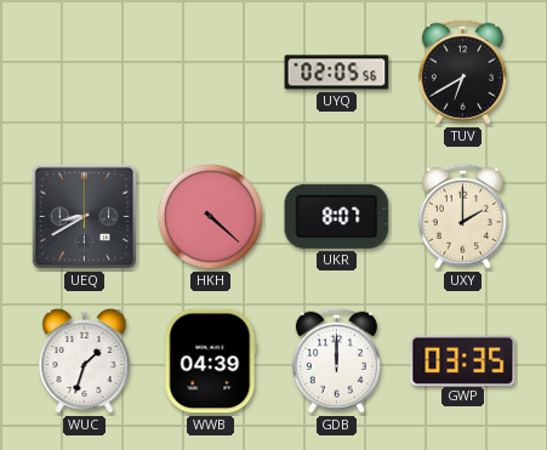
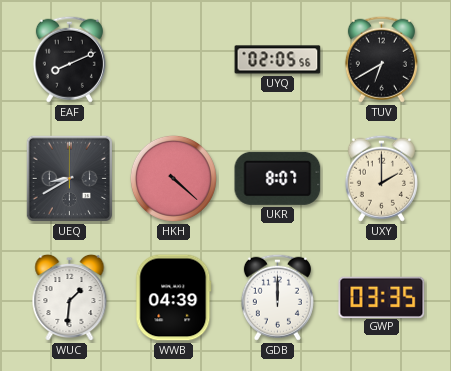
EAF: none -> 8:11
WUC: 1:33 -> 1:31
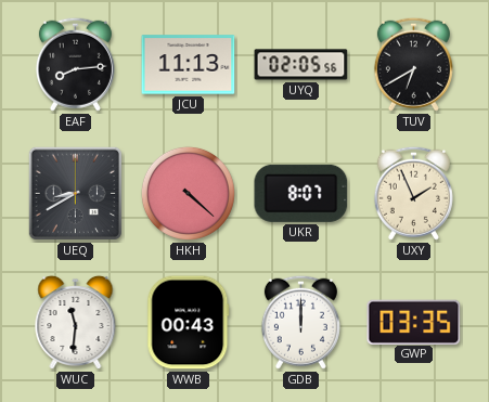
EAF: 8:11 -> 8:14
JCU: none -> 11:13
UXY: 2:00 -> 1:56
WUC: 1:31 -> 11:31
WWB: 04:39 -> 00:43
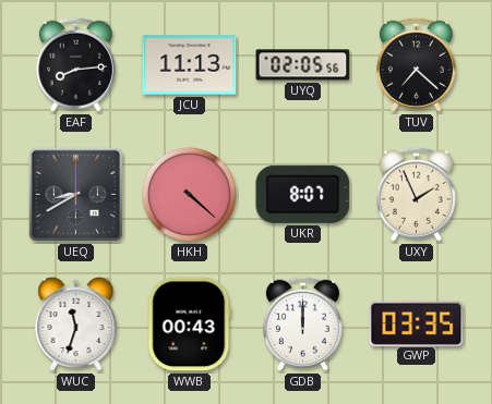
TUV: 6:40 -> 7:22
WUC: 11:31 -> 11:33
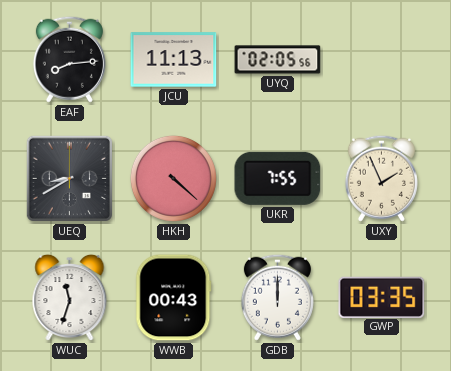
TUV: 7:22 -> none
UKR: 8:07 -> 7:55
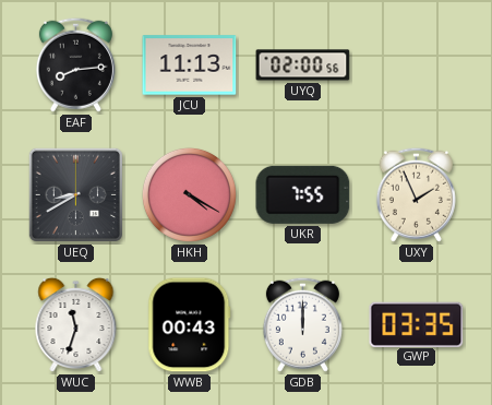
UYQ: 02:05 -> 02:00
HKH: 4:22 -> 4:20
